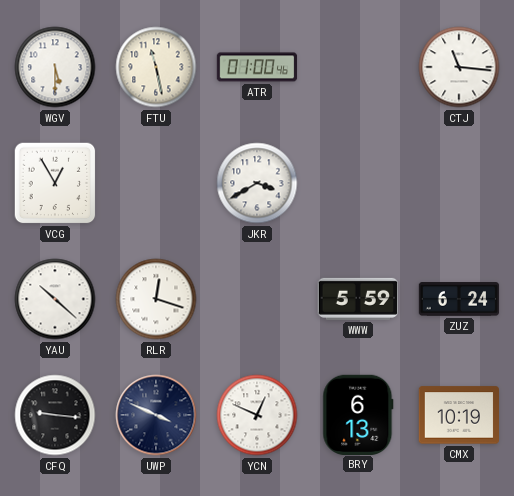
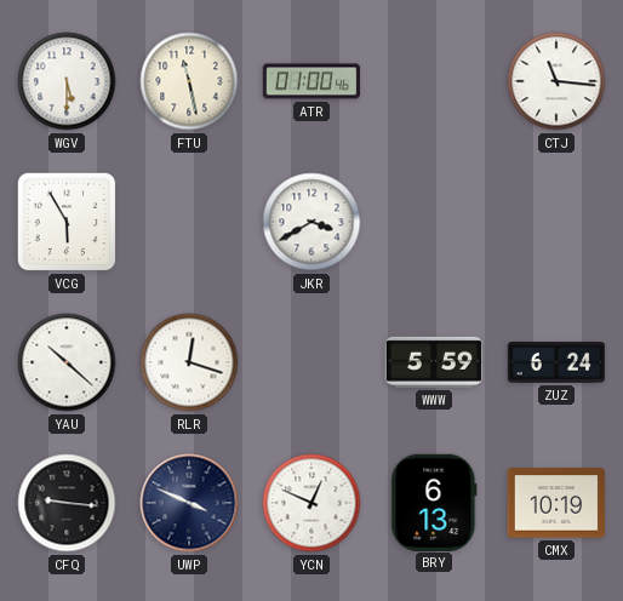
VCG: 12:55 -> 5:55
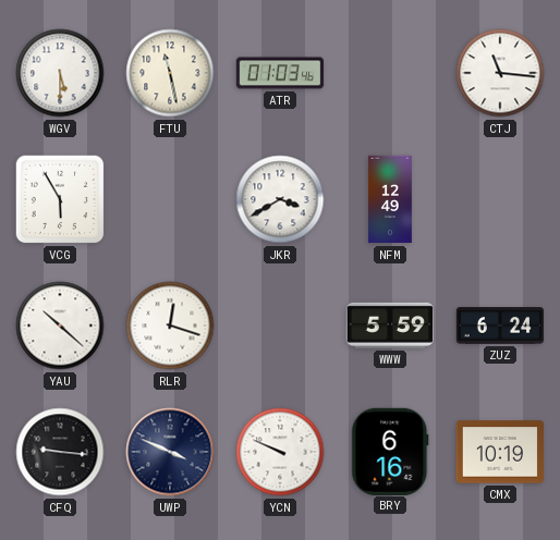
ATR: 01:00 -> 01:03
NFM: none -> 12:49
YCN: 12:49 -> 9:49
BRY: 6:13 -> 6:16
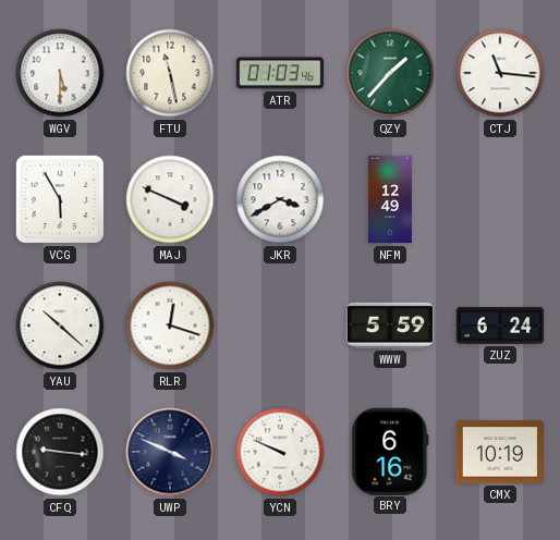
QZY: none -> 1:37
MAJ: none -> 3:49
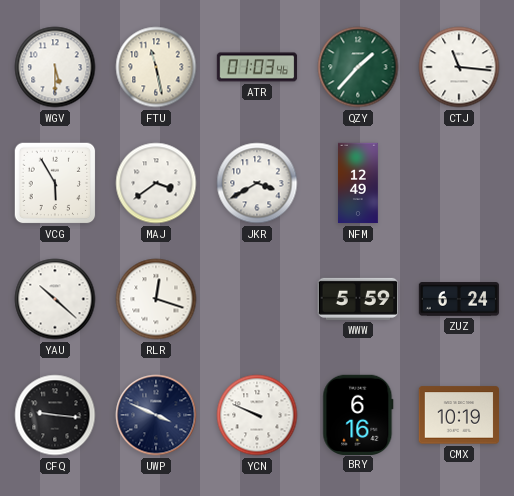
MAJ: 3:49 -> 3:39
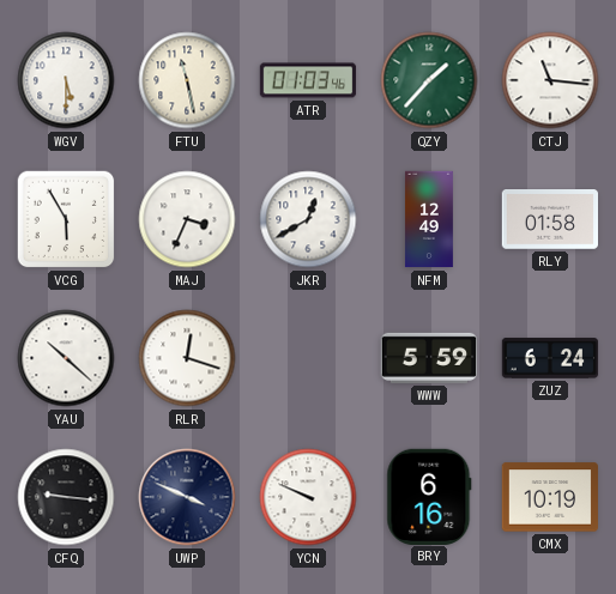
MAJ: 3:39 -> 3:34
JKR: 3:40 -> 12:40
RLY: none -> 01:58
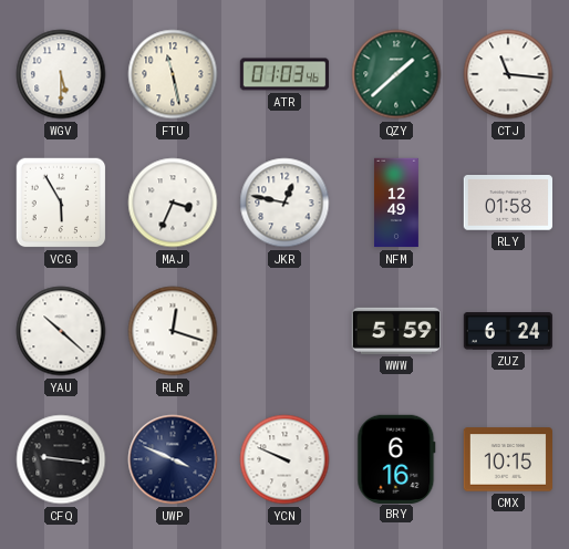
QZY: 1:37 -> 1:38
JKR: 12:40 -> 12:47
CMX: 10:19 -> 10:15
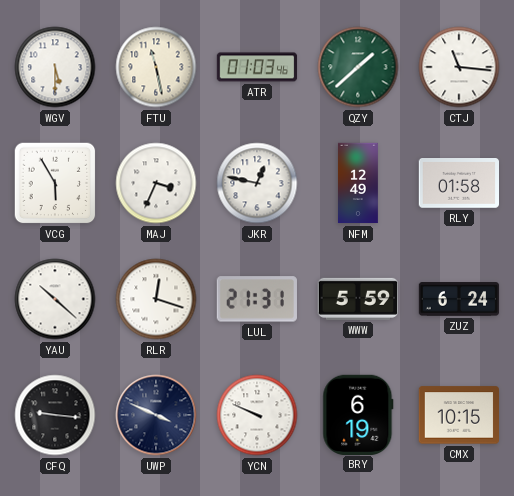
LUL: none -> 21:31
BRY: 6:16 -> 6:19
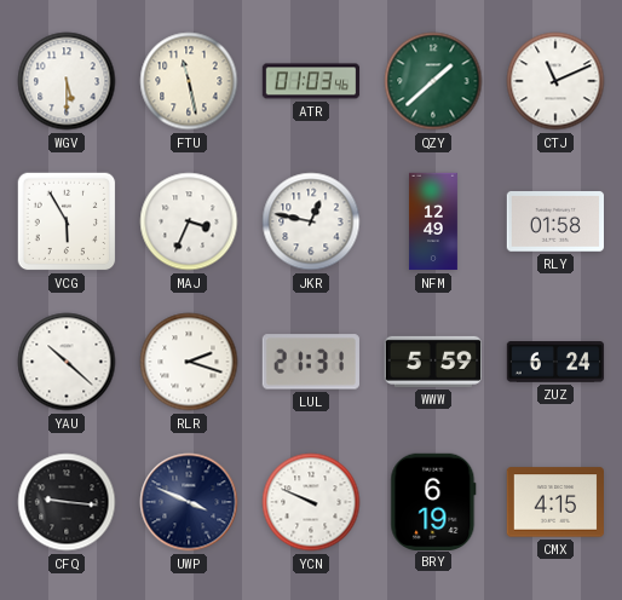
CTJ: 11:16 -> 11:11
RLR: 12:18 -> 2:18
CMX: 10:15 -> 4:15
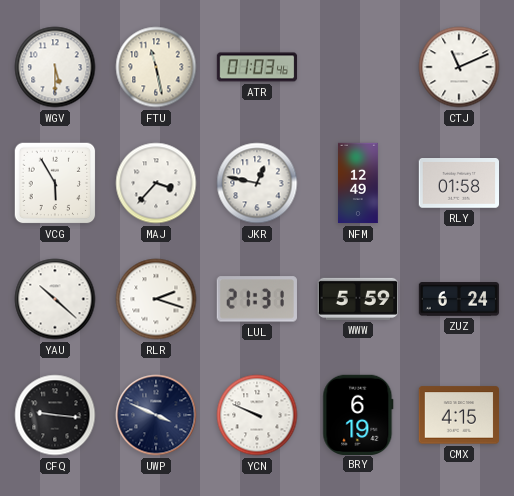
QZY: 1:38 -> none
MAJ: 3:34 -> 3:37
